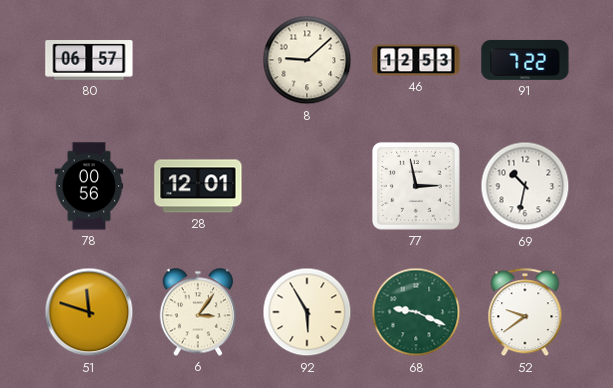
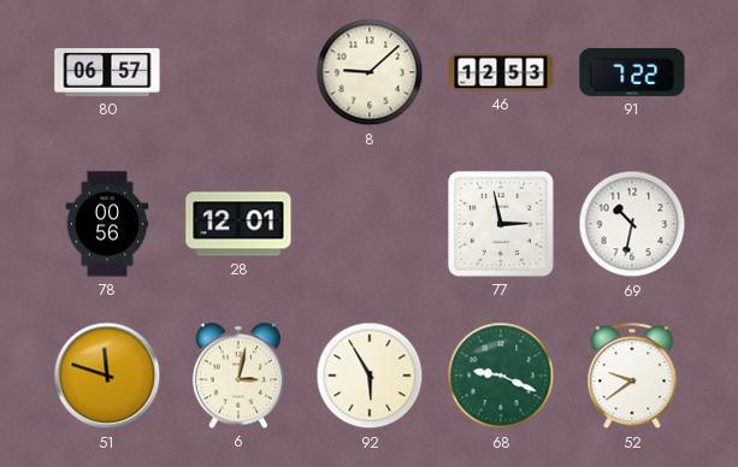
6: 3:06 -> 3:02
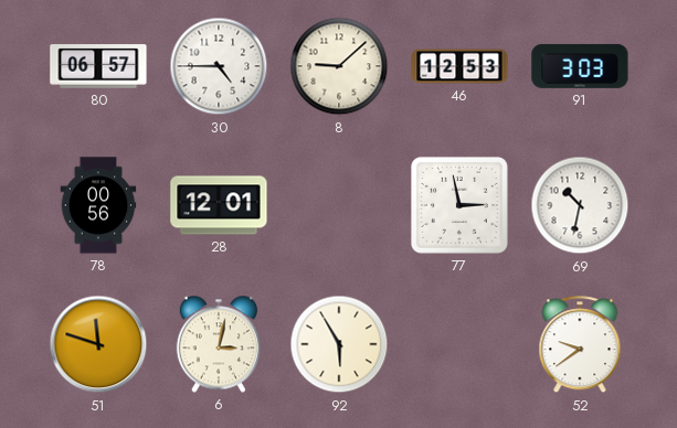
30: none -> 4:45
91: 7:22 -> 3:03
68: 9:19 -> none
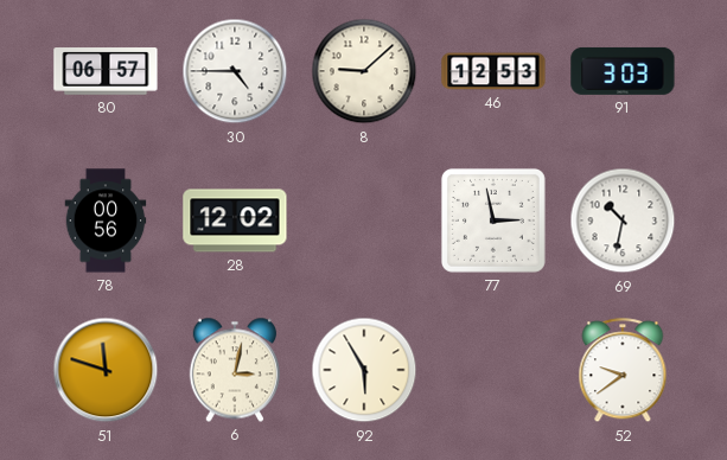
28: 12:01 -> 12:02
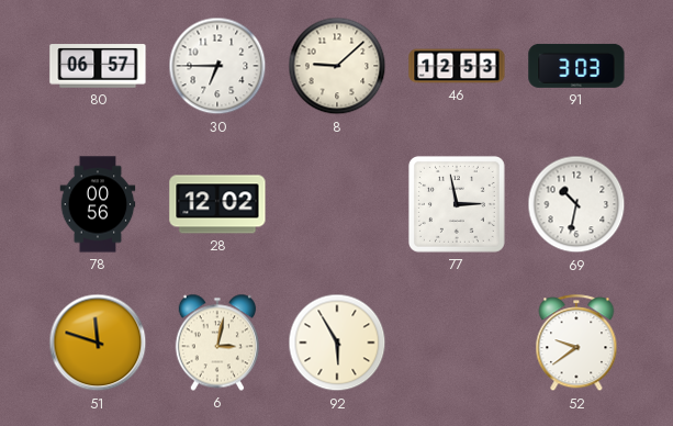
30: 4:45 -> 6:45
